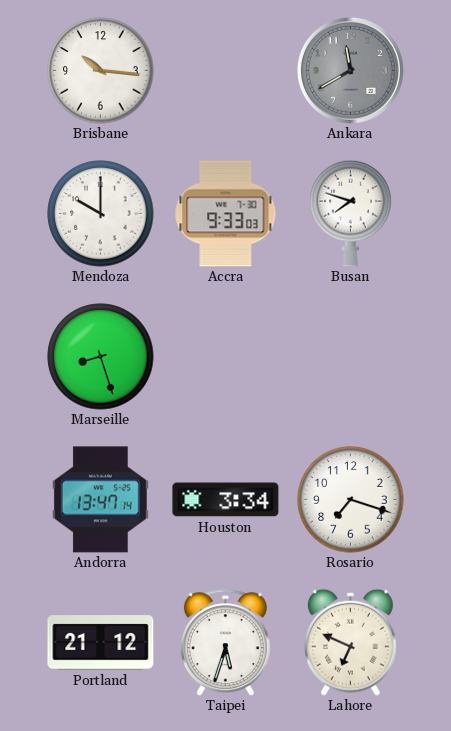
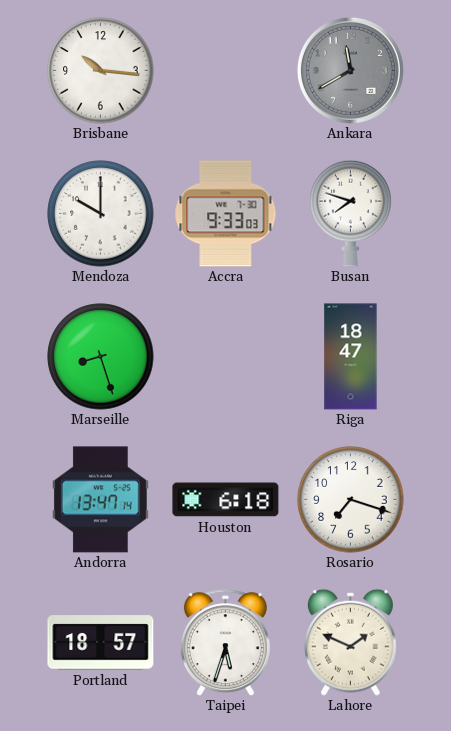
Riga: none -> 18:47
Houston: 3:34 -> 6:18
Portland: 21:12 -> 18:57
Lahore: 6:49 -> 1:49
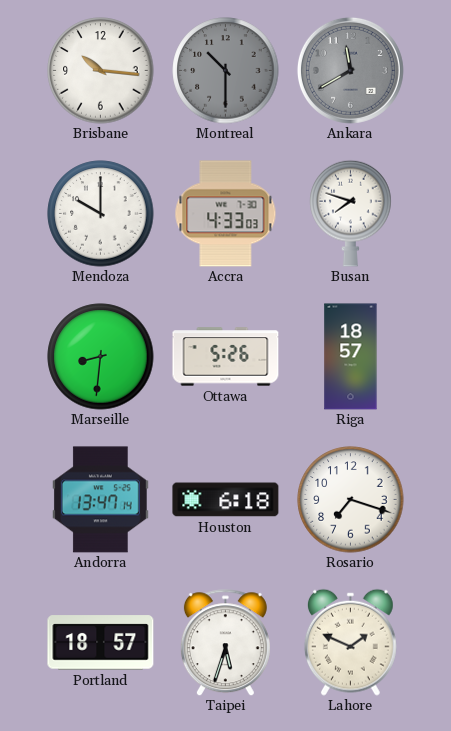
Montreal: none -> 10:30
Accra: 9:33 -> 4:33
Marseille: 8:27 -> 8:31
Ottawa: none -> 5:26
Riga: 18:47 -> 18:57
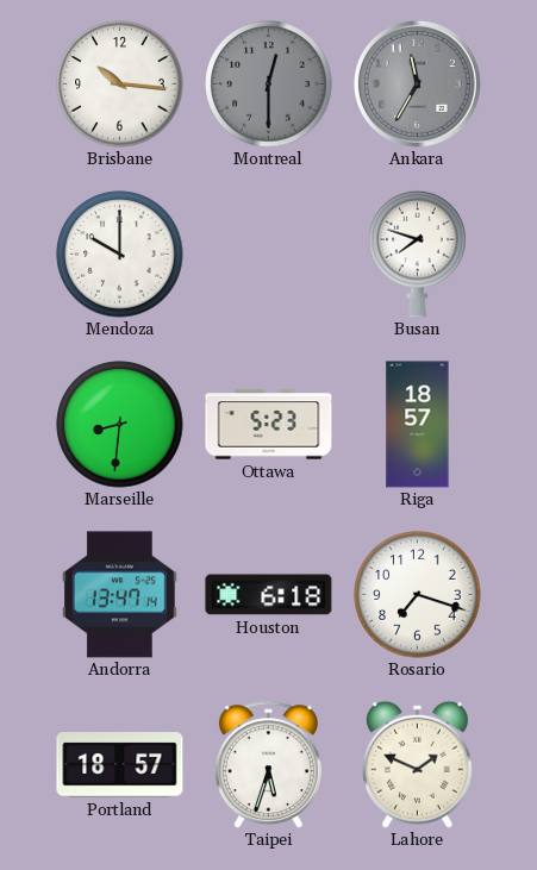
Montreal: 10:30 -> 12:30
Ankara: 11:40 -> 11:35
Accra: 4:33 -> none
Ottawa: 5:26 -> 5:23
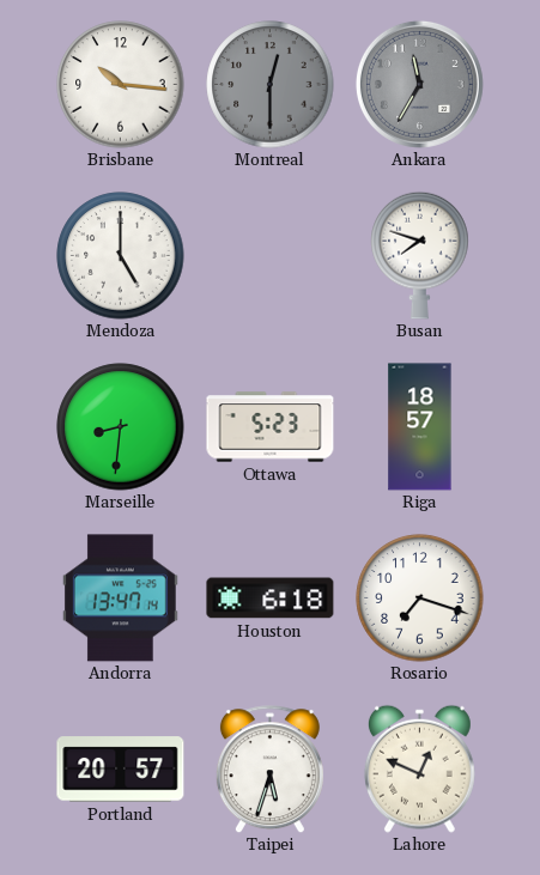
Mendoza: 10:00 -> 5:00
Portland: 18:57 -> 20:57
Lahore: 1:49 -> 12:49
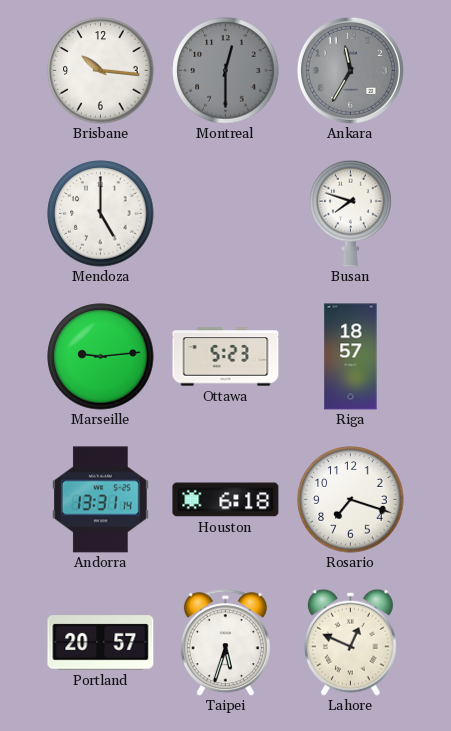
Marseille: 8:31 -> 9:14
Andorra: 13:47 -> 13:31
